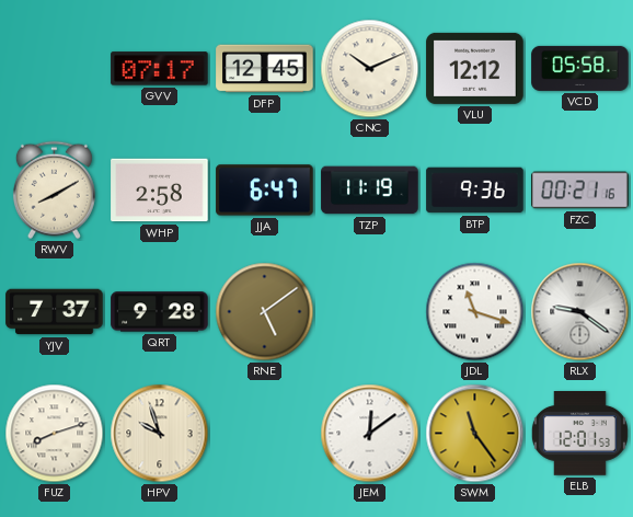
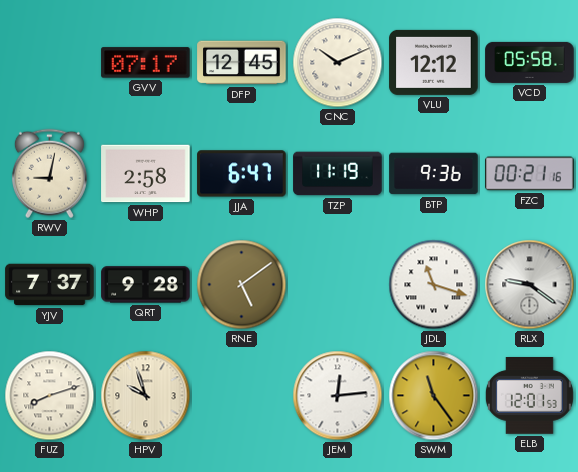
RWV: 8:10 -> 9:02
JEM: 12:09 -> 12:14
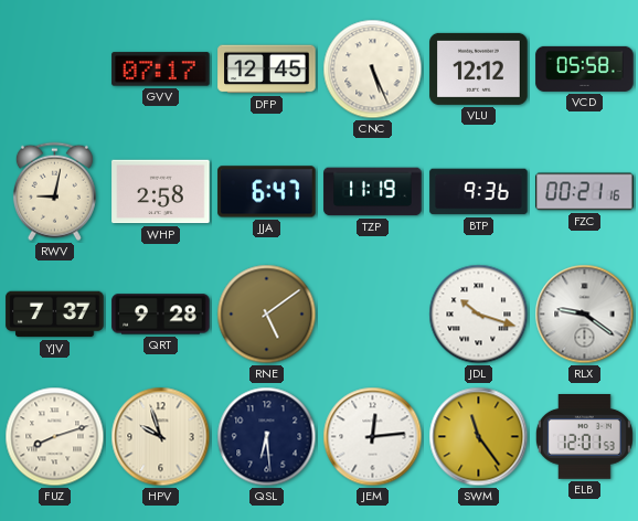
CNC: 10:11 -> 5:26
JDL: 11:18 -> 10:18
QSL: none -> 6:29
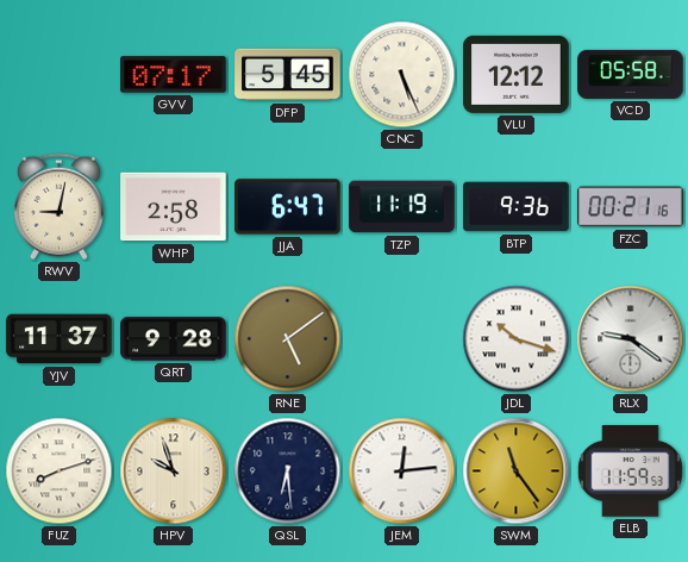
DFP: 12:45 -> 5:45
YJV: 7:37 -> 11:37
ELB: 12:01 -> 11:59
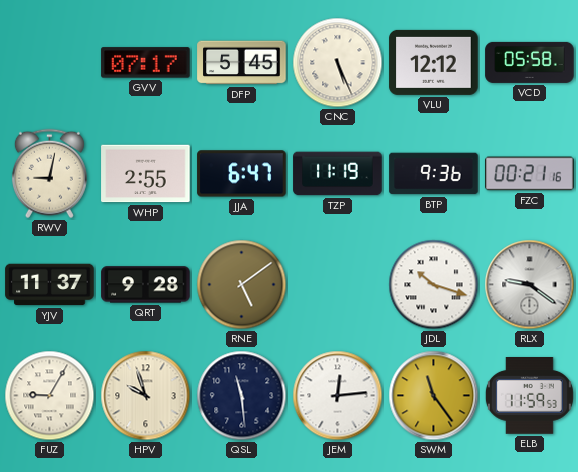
WHP: 2:58 -> 2:55
FUZ: 8:12 -> 9:05
QSL: 6:29 -> 11:29
